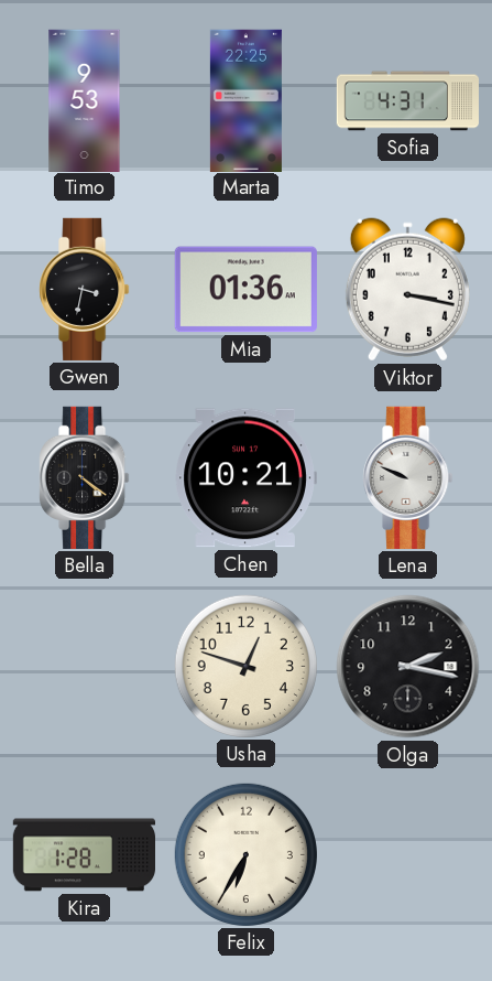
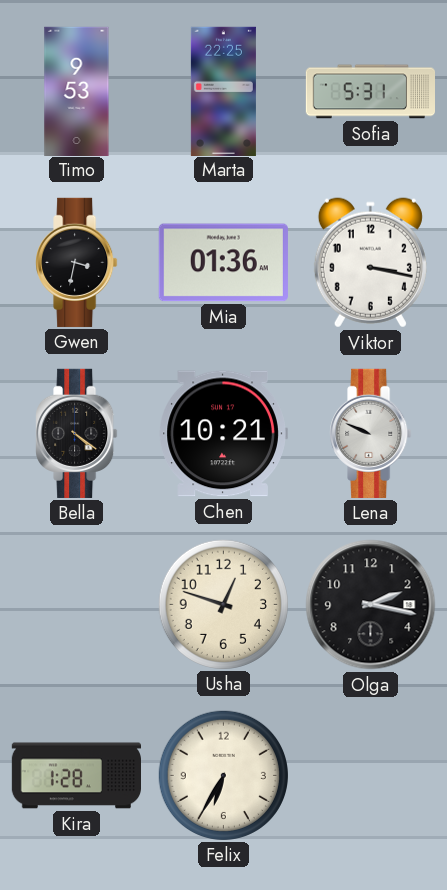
Sofia: 4:31 -> 5:31
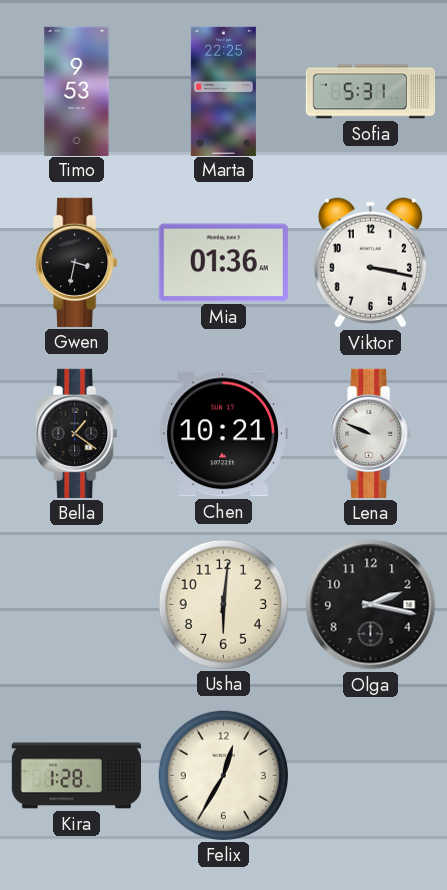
Bella: 4:21 -> 1:21
Usha: 12:48 -> 6:01
Felix: 6:35 -> 12:35
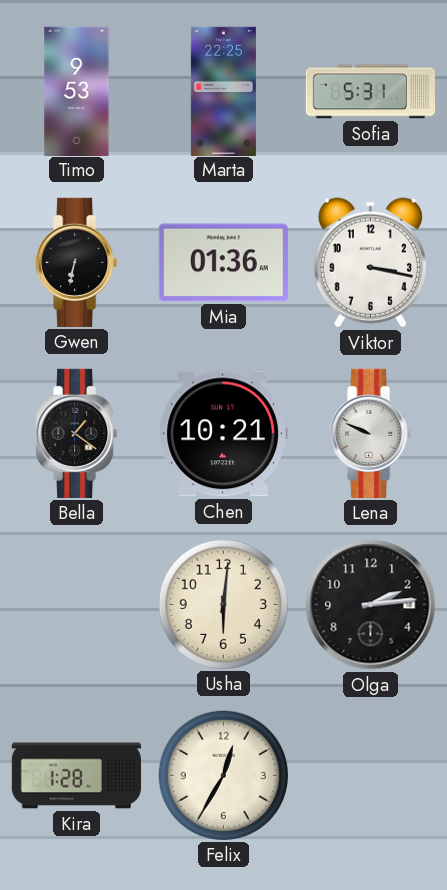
Gwen: 3:32 -> 6:32
Olga: 2:17 -> 2:14
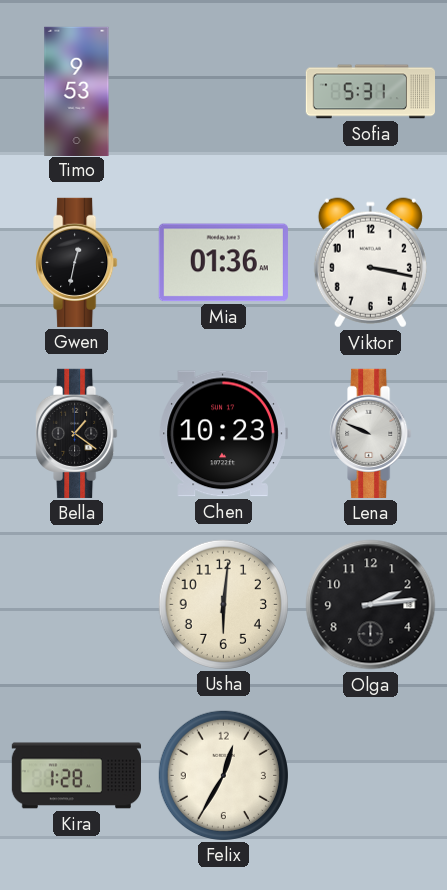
Marta: 22:25 -> none
Gwen: 6:32 -> 12:32
Chen: 10:21 -> 10:23
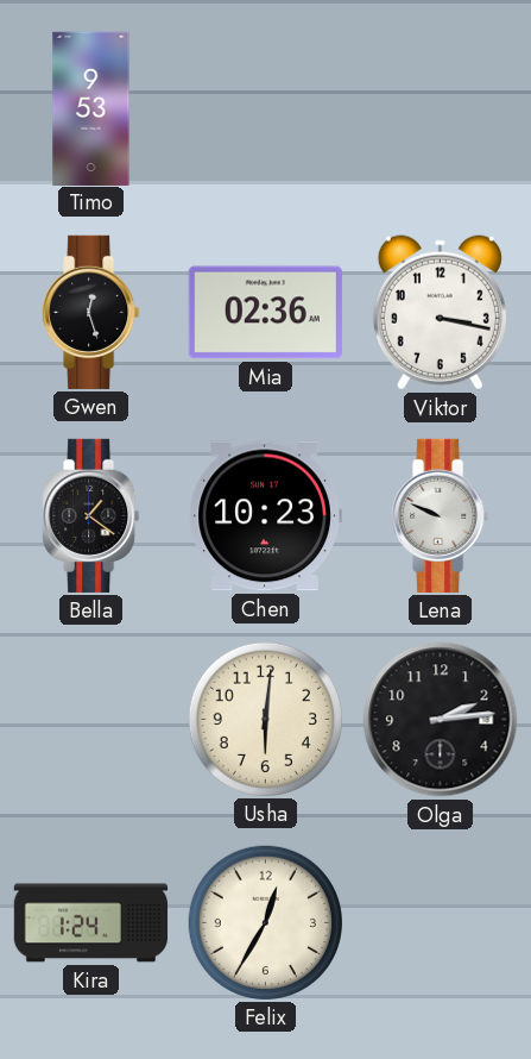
Sofia: 5:31 -> none
Gwen: 12:32 -> 12:27
Mia: 01:36 -> 02:36
Kira: 1:28 -> 1:24
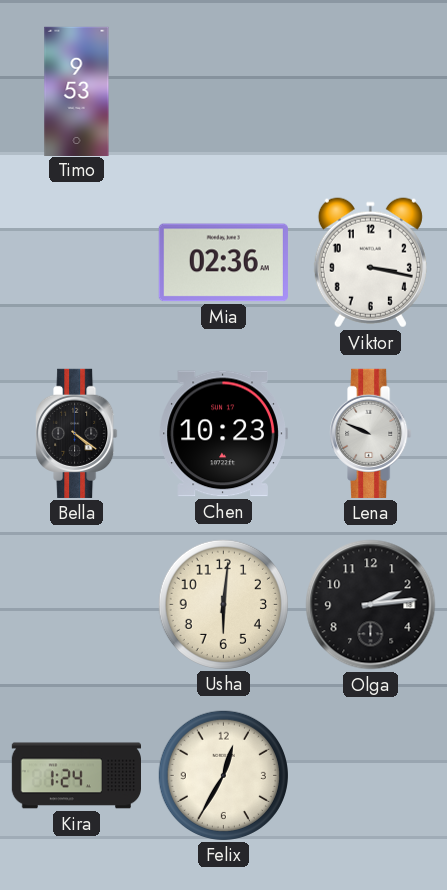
Gwen: 12:27 -> none
Bella: 1:21 -> 4:21
